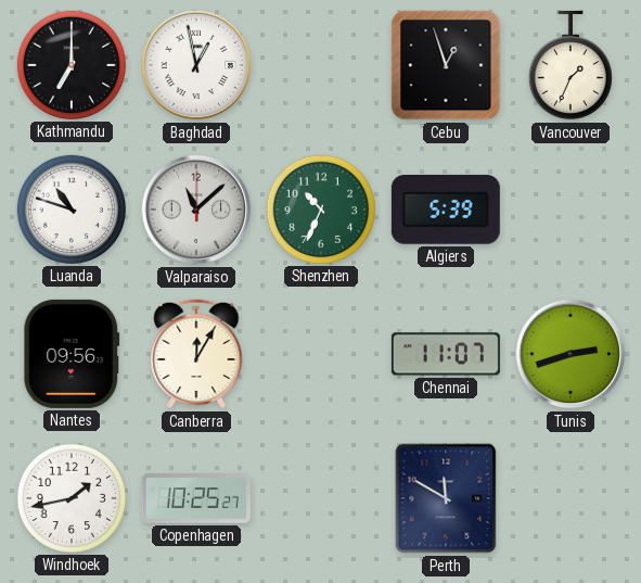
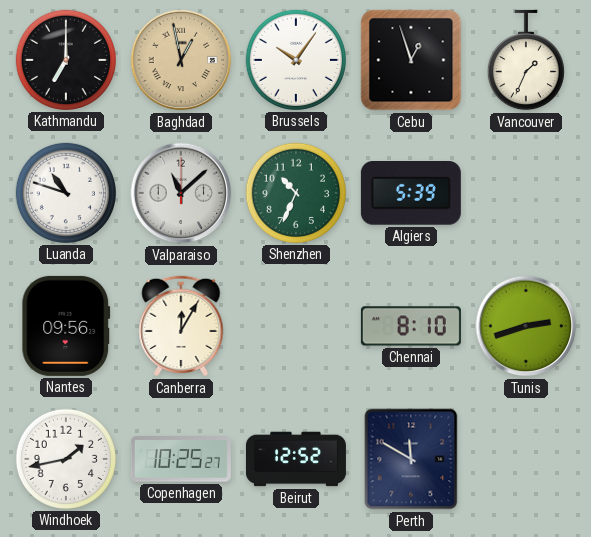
Baghdad dial: white -> champagne
Brussels: none -> 10:06
Chennai: 11:07 -> 8:10
Beirut: none -> 12:52
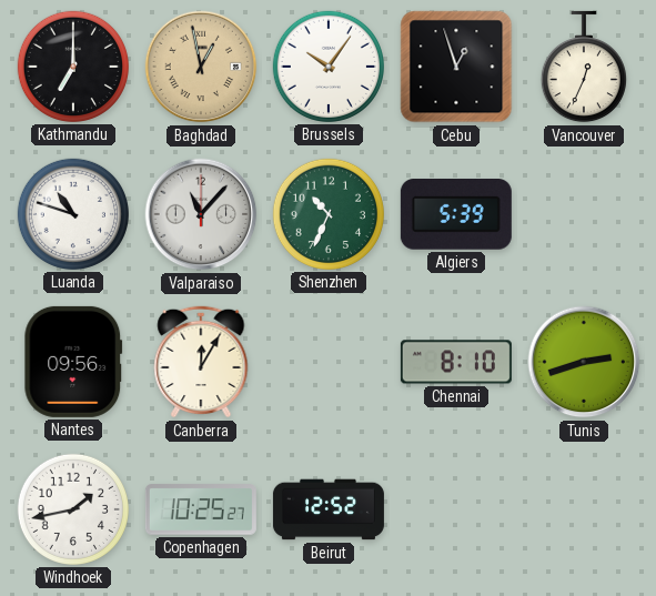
Vancouver: 1:34 -> 12:34
Valparaiso: 11:08 -> 11:07
Perth: 11:50 -> none
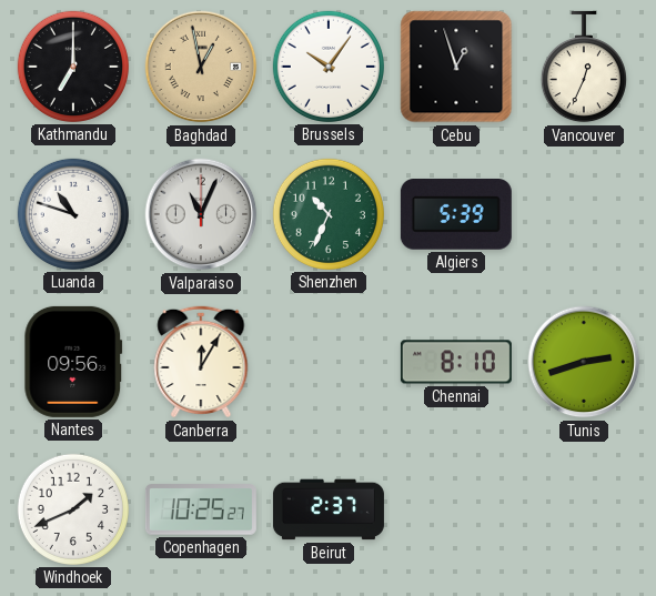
Valparaiso: 11:07 -> 11:04
Windhoek: 1:43 -> 1:41
Beirut: 12:52 -> 2:37
